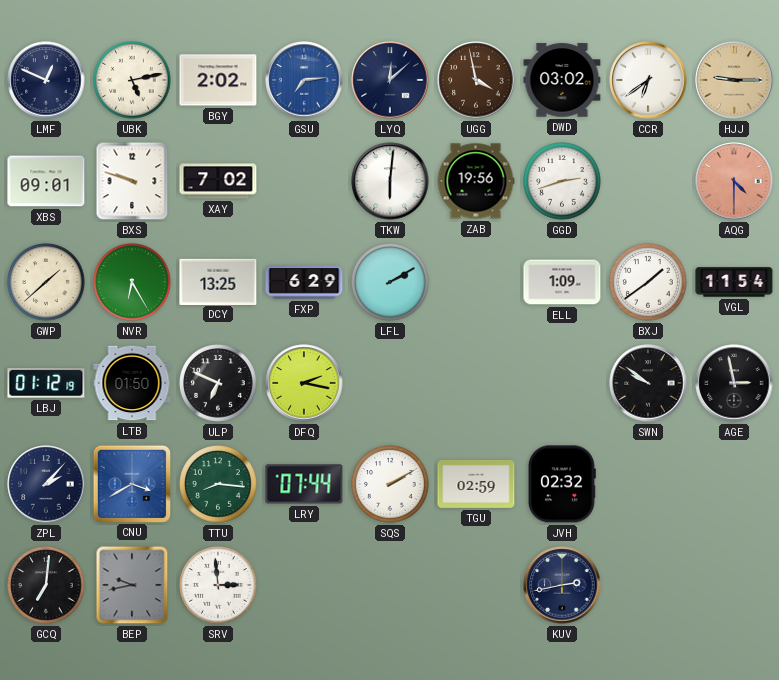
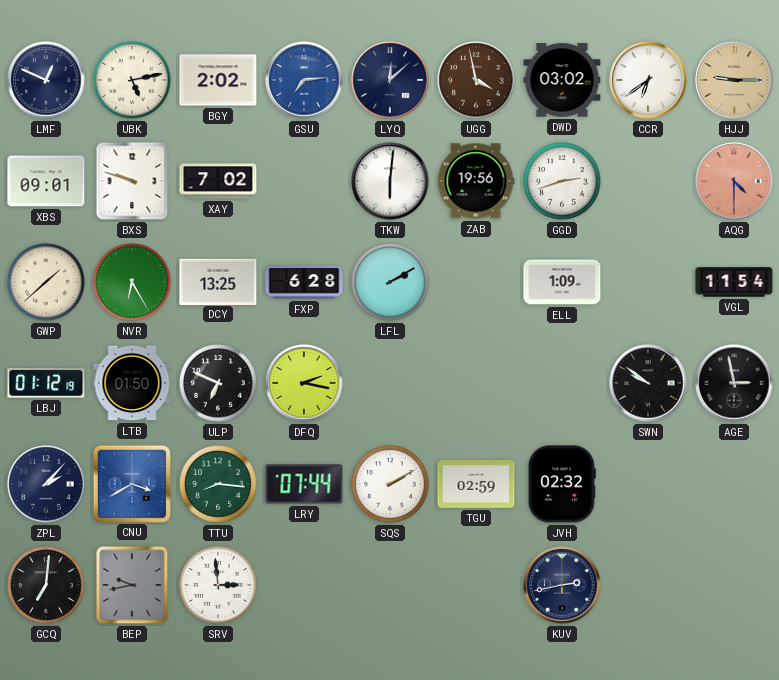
FXP: 6:29 -> 6:28
BXJ: 1:39 -> none
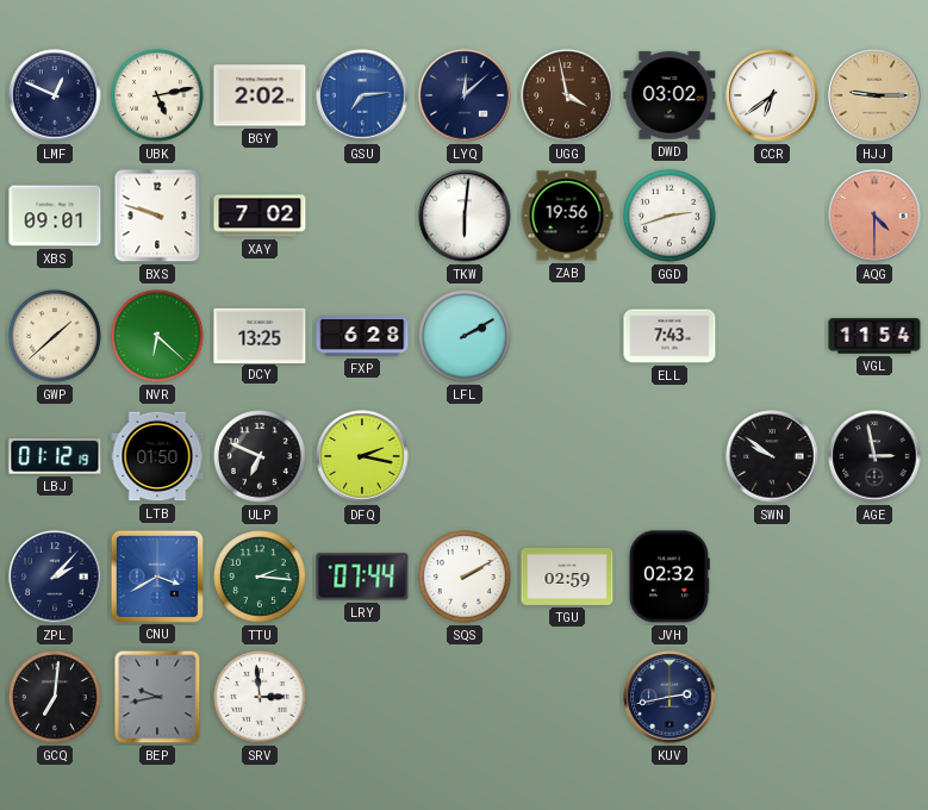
NVR: 6:25 -> 6:22
ELL: 1:09 -> 7:43
TTU: 8:16 -> 2:16
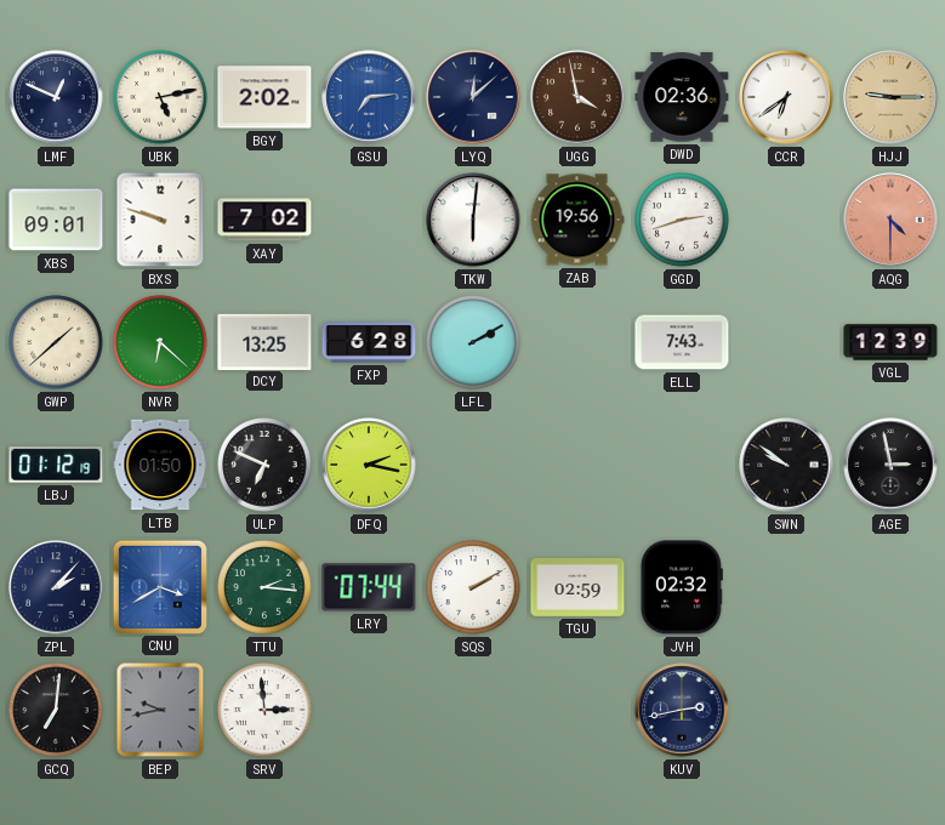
DWD: 03:02 -> 02:36
VGL: 11:54 -> 12:39
